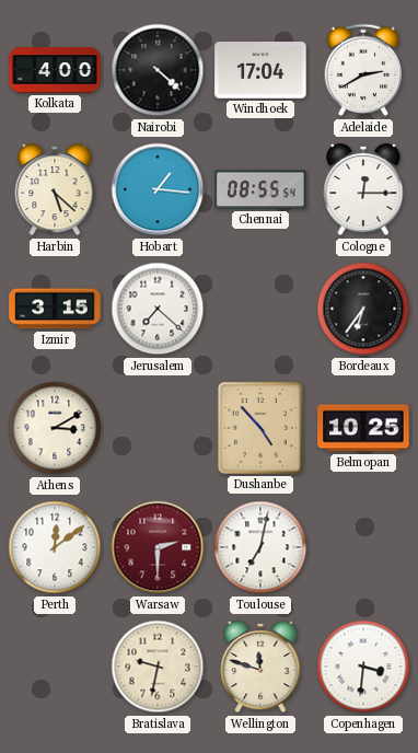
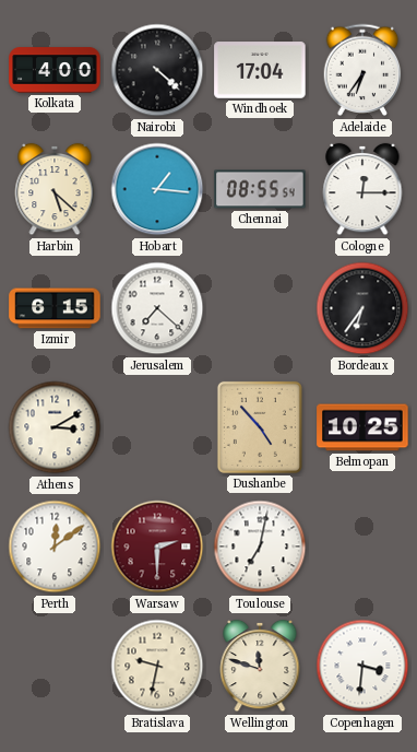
Adelaide: 2:40 -> 6:36
Izmir: 3:15 -> 6:15
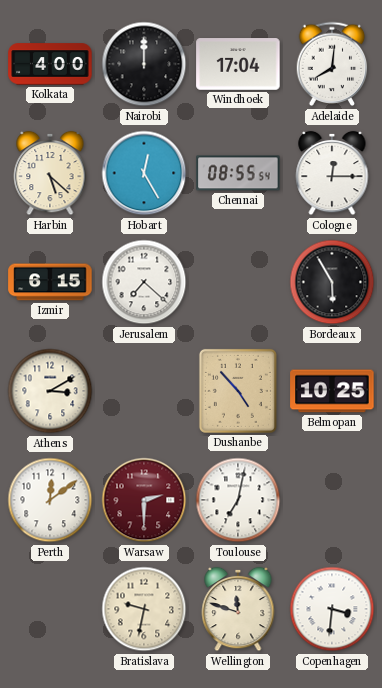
Nairobi: 4:22 -> 12:00
Adelaide: 6:36 -> 8:01
Hobart: 1:16 -> 12:25
Bordeaux: 6:36 -> 5:55
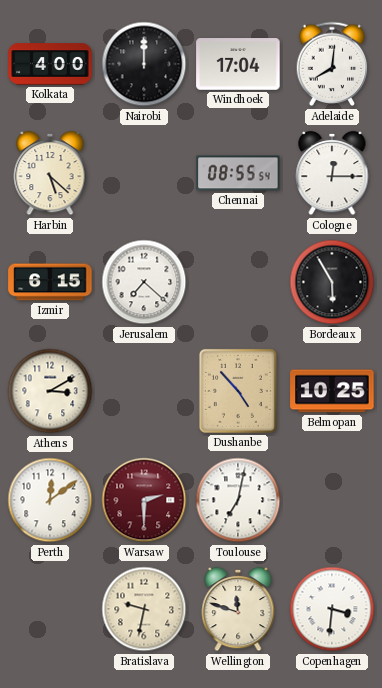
Hobart: 12:25 -> none
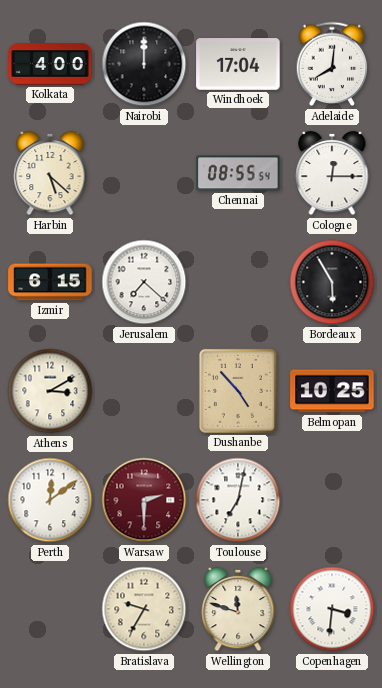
Bratislava: 9:32 -> 9:35
